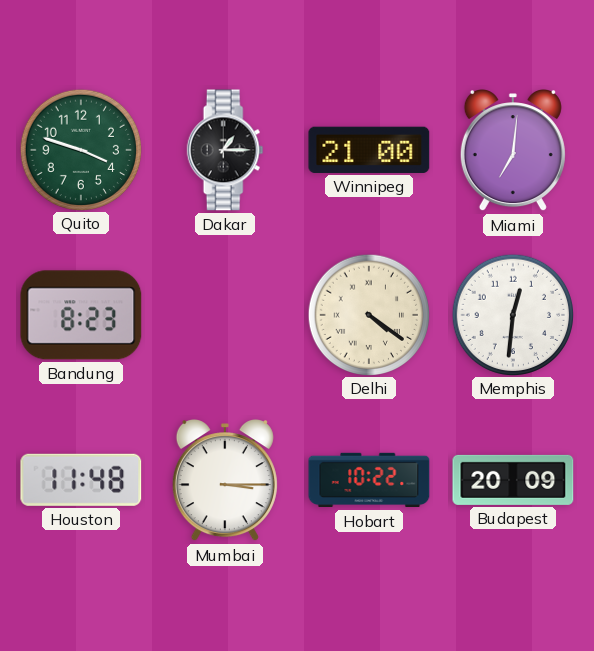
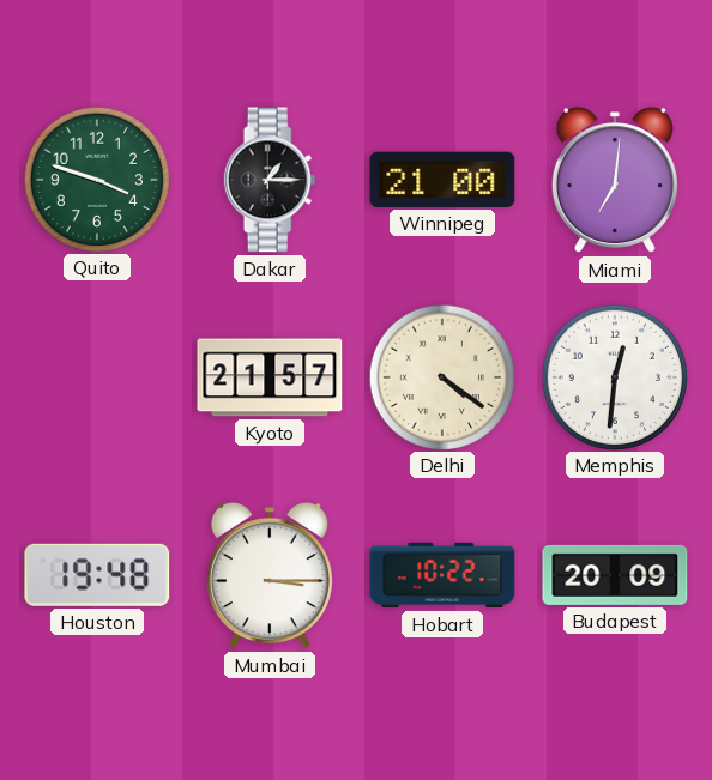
Bandung: 8:23 -> none
Kyoto: none -> 21:57
Houston: 11:48 -> 19:48
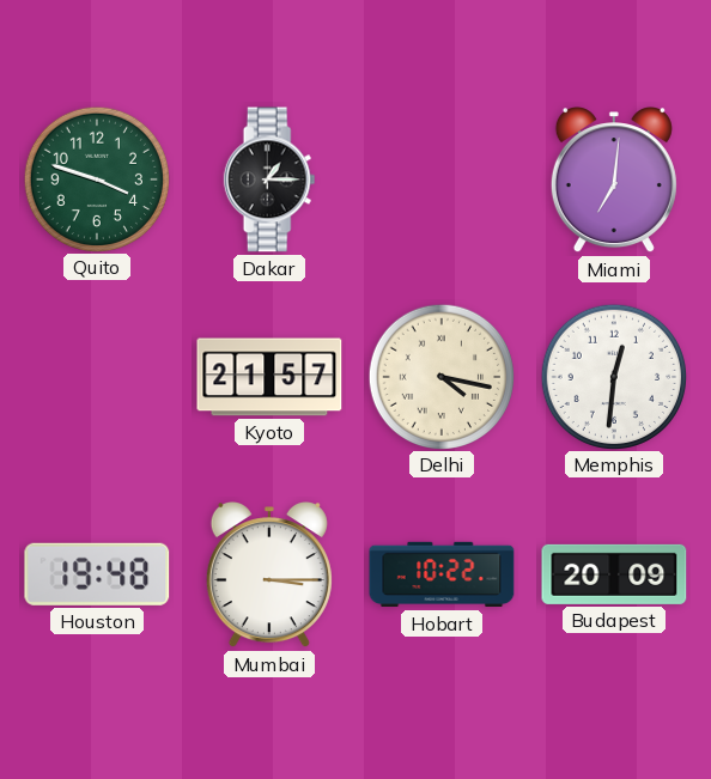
Winnipeg: 21:00 -> none
Delhi: 4:21 -> 4:17
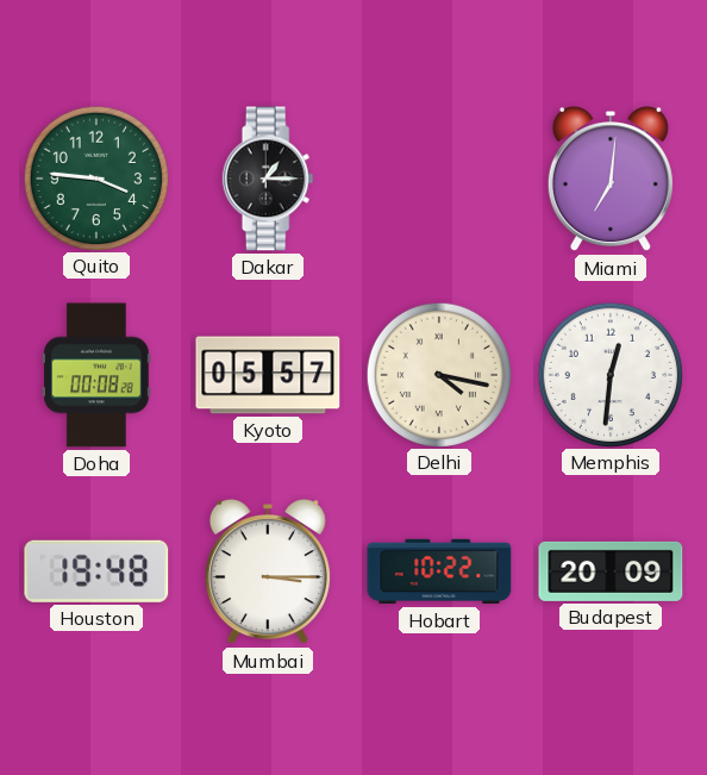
Quito: 3:48 -> 3:46
Doha: none -> 00:08
Kyoto: 21:57 -> 05:57
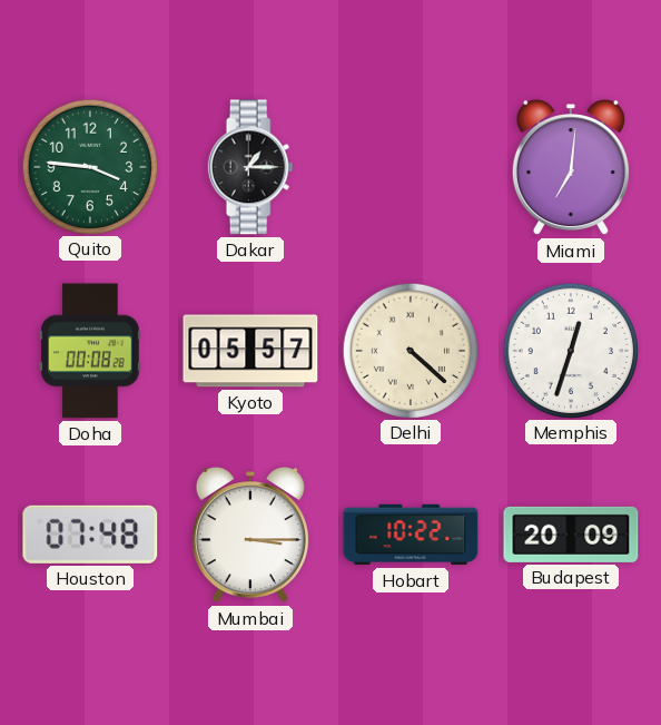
Delhi: 4:17 -> 4:22
Memphis: 12:31 -> 12:33
Houston: 19:48 -> 07:48
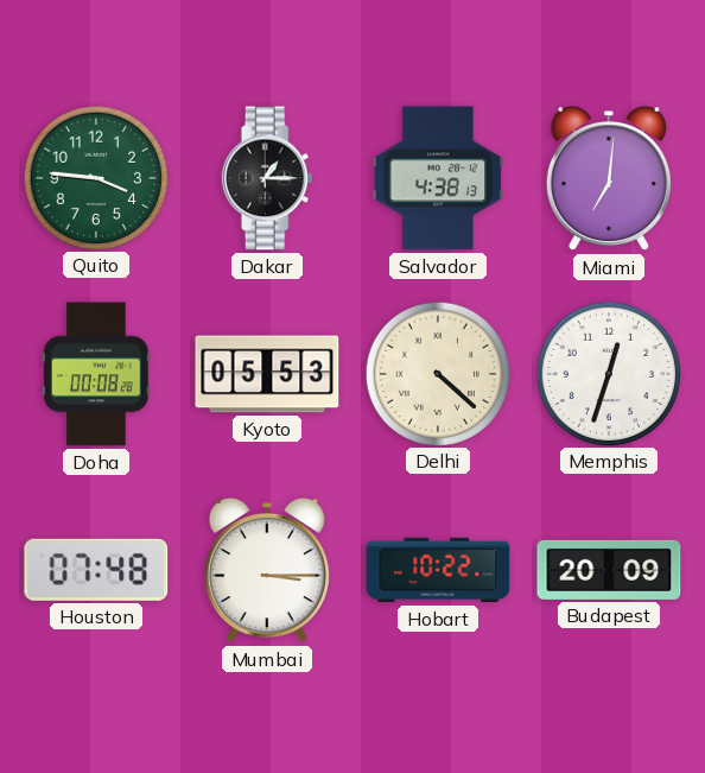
Salvador: none -> 4:38
Kyoto: 05:57 -> 05:53
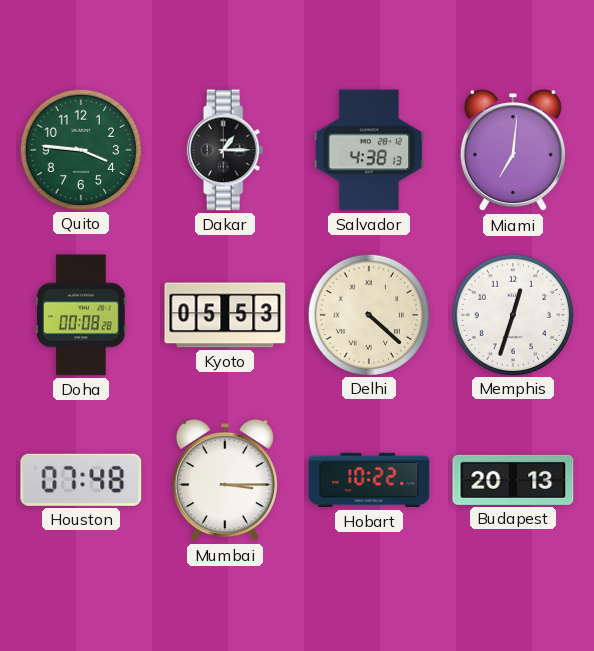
Budapest: 20:09 -> 20:13
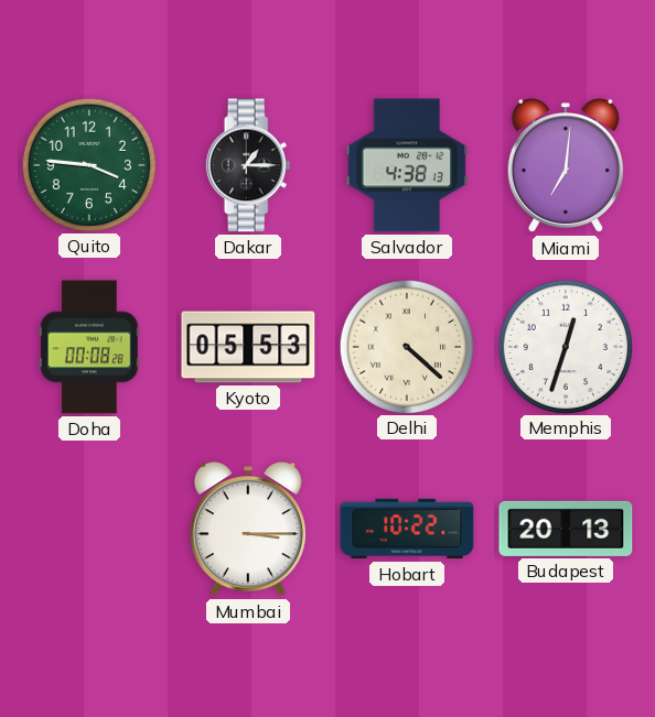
Houston: 07:48 -> none
